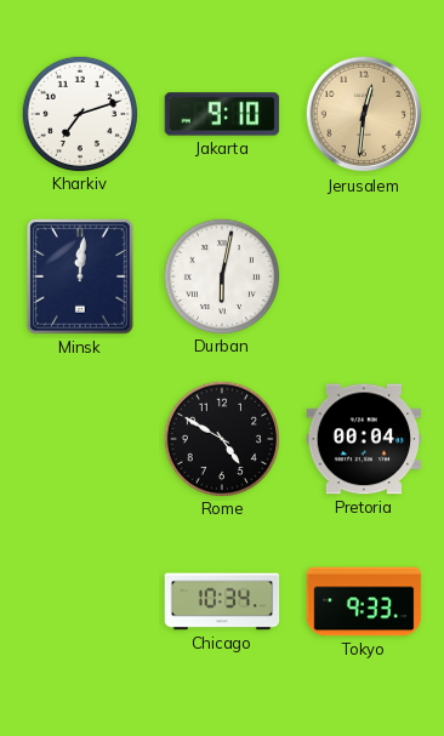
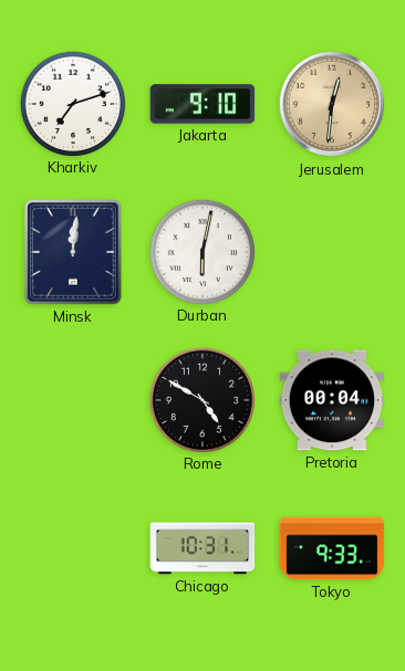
Chicago: 10:34 -> 10:31
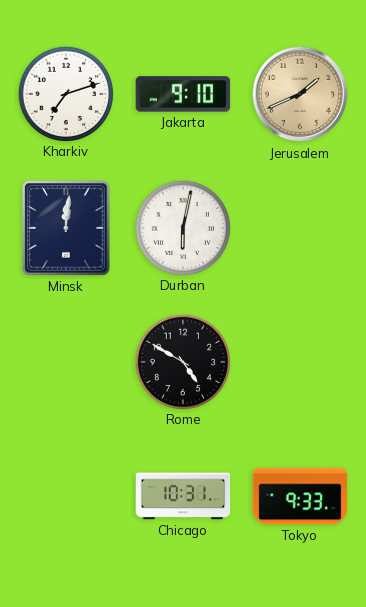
Jerusalem: 12:31 -> 1:41
Pretoria: 00:04 -> none
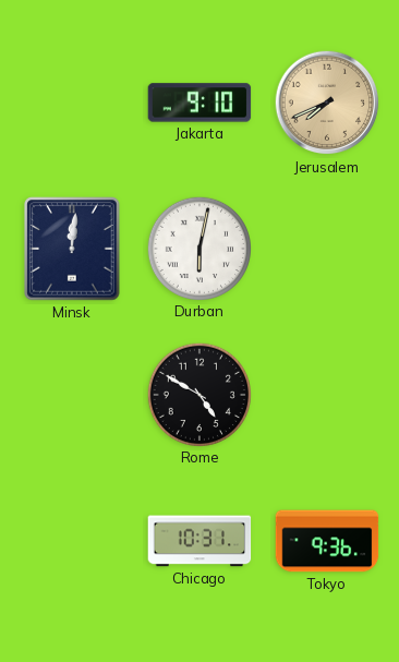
Kharkiv: 7:12 -> none
Jerusalem: 1:41 -> 7:41
Tokyo: 9:33 -> 9:36
